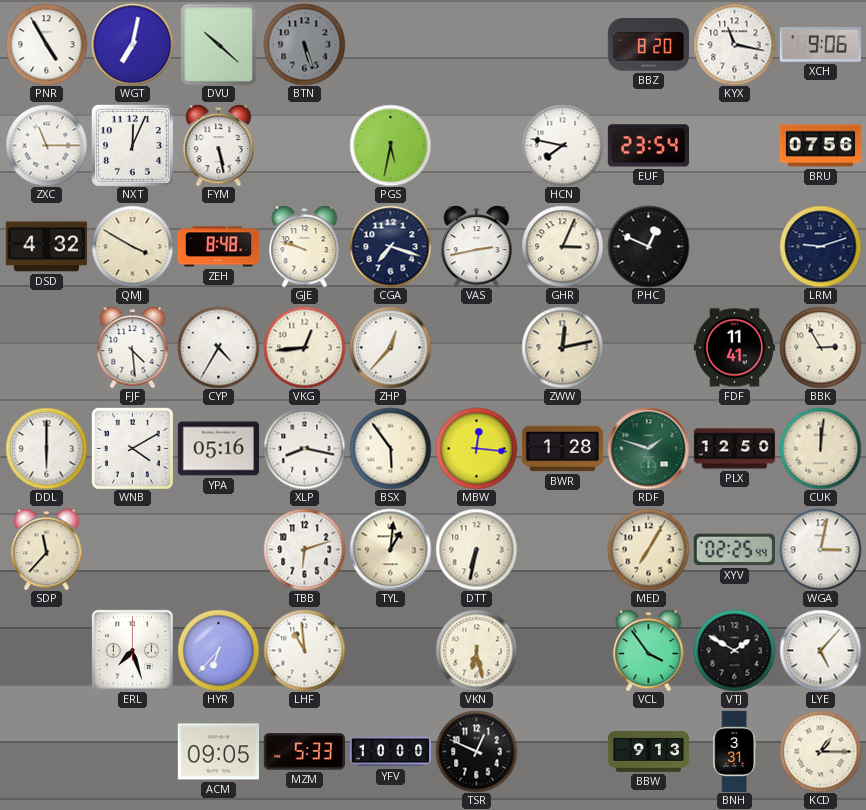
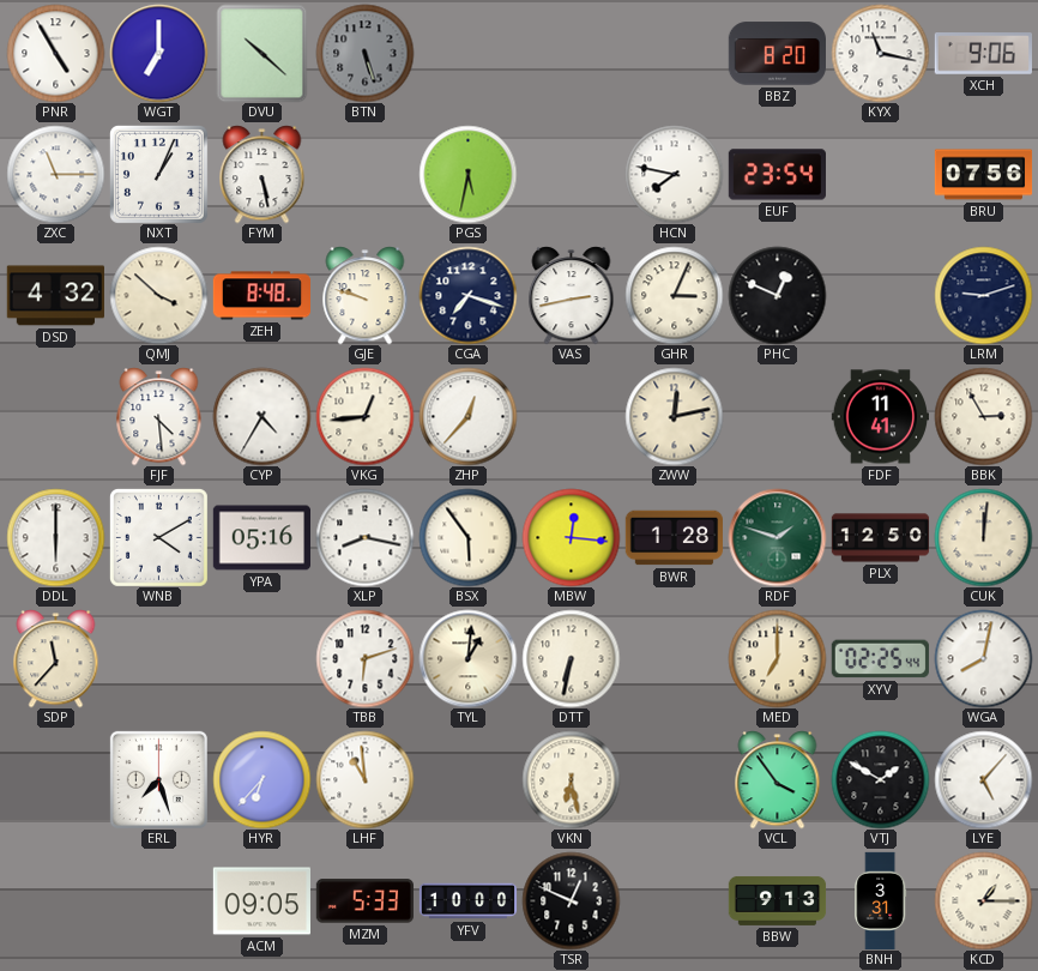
WGT: 7:02 -> 7:00
NXT: 12:04 -> 1:04
QMJ: 3:50 -> 3:52
MED: 7:05 -> 7:00
WGA: 3:02 -> 8:02
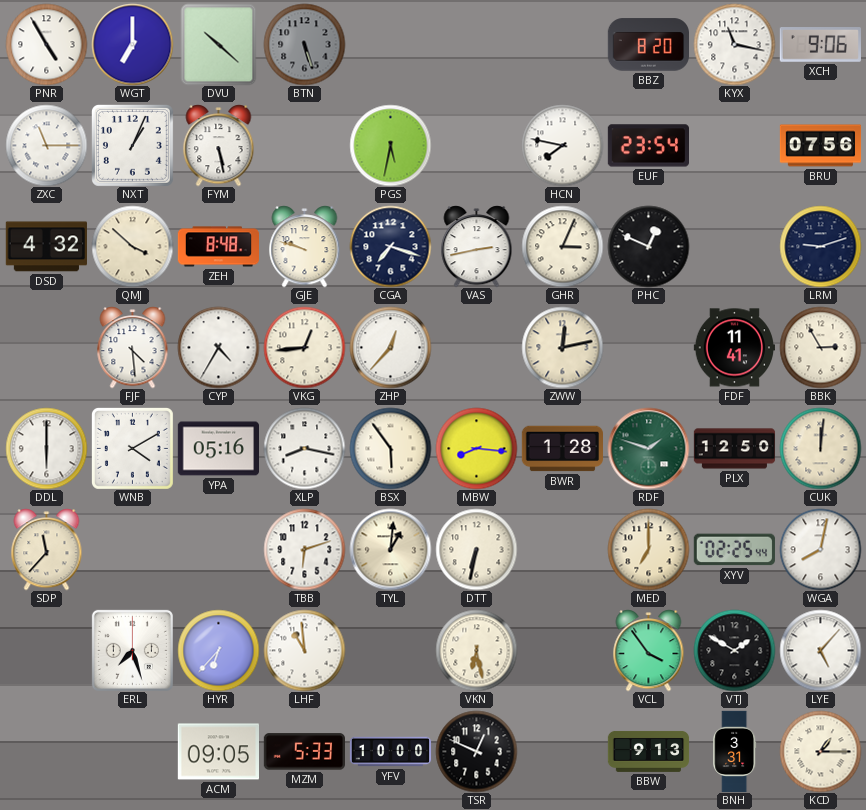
MBW: 12:16 -> 8:16
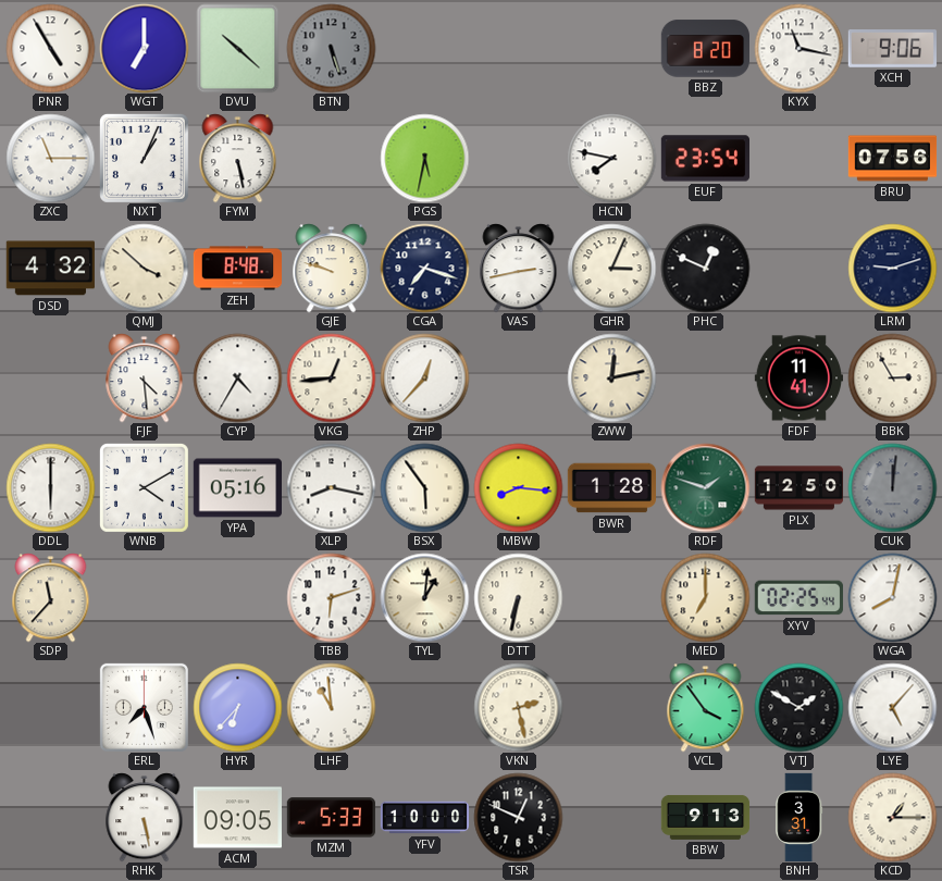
CUK dial: cream -> grey
VKN: 6:28 -> 2:28
RHK: none -> 5:28
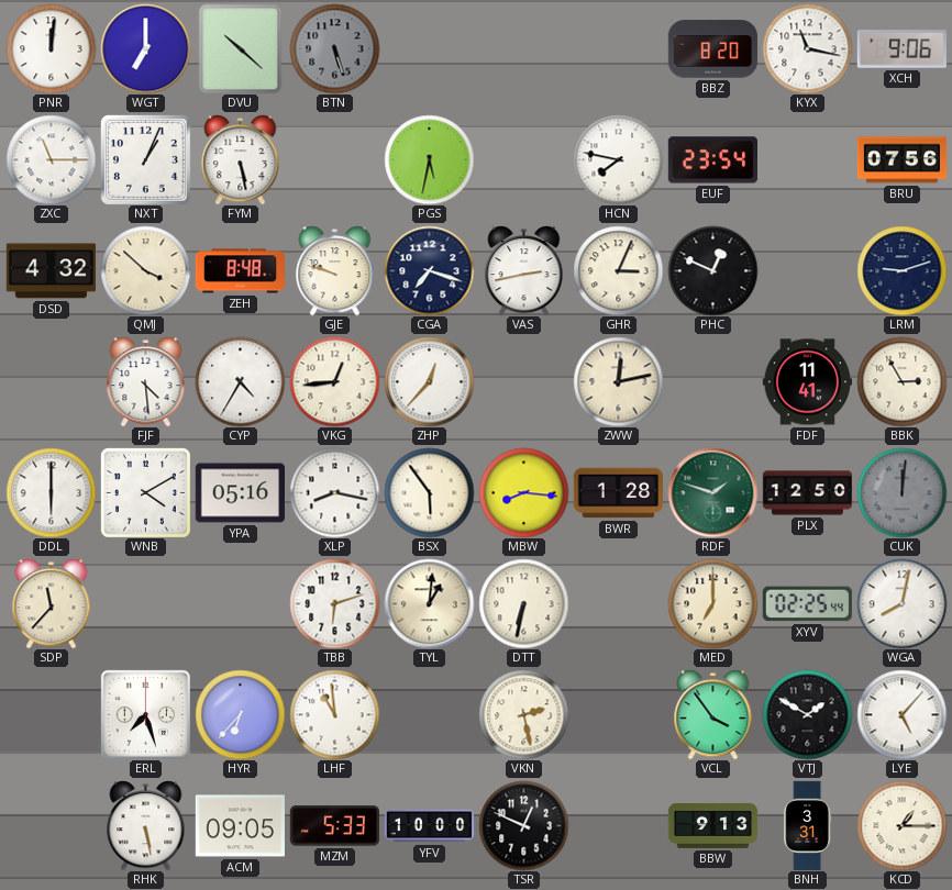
PNR: 4:55 -> 12:01
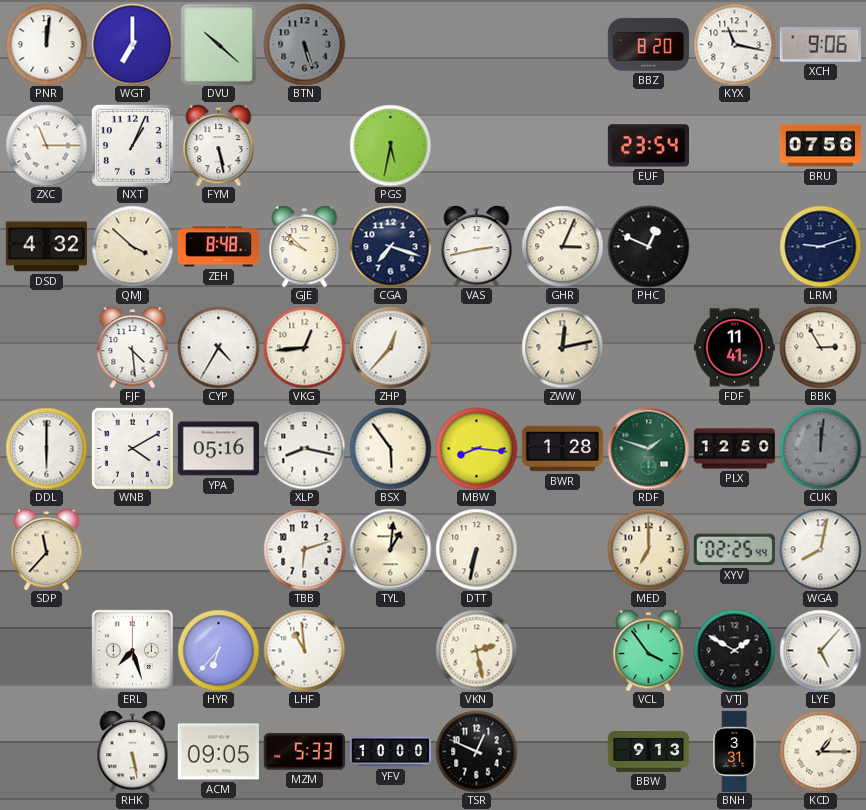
HCN: 7:47 -> none
GJE: 9:48 -> 9:52
